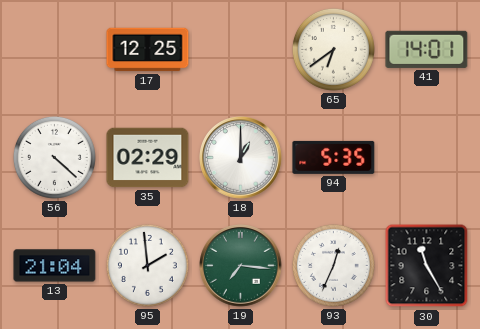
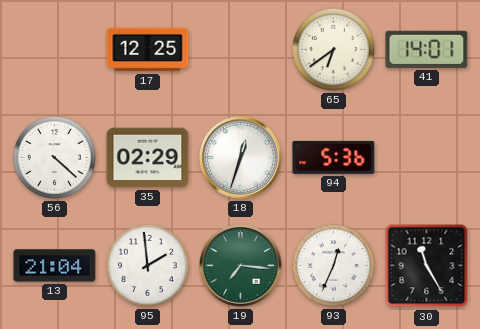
18: 1:00 -> 12:33
94: 5:35 -> 5:36
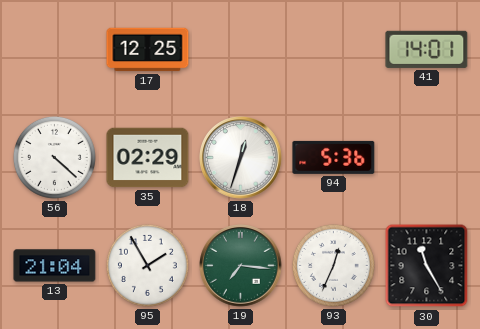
65: 6:39 -> none
95: 1:59 -> 1:55
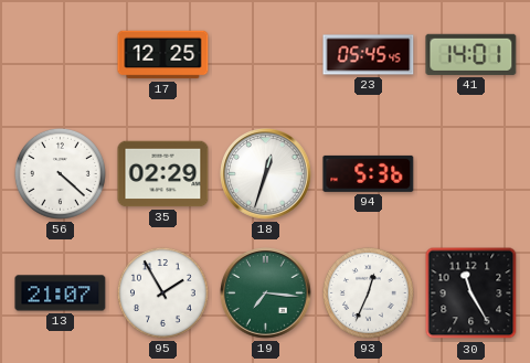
23: none -> 05:45
13: 21:04 -> 21:07
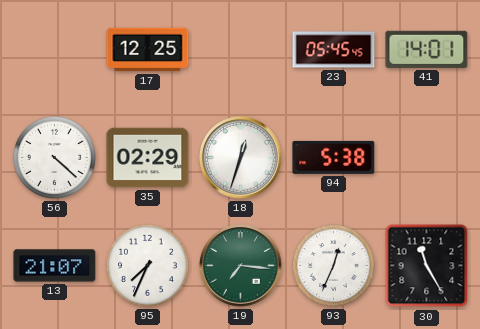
94: 5:36 -> 5:38
95: 1:55 -> 7:34
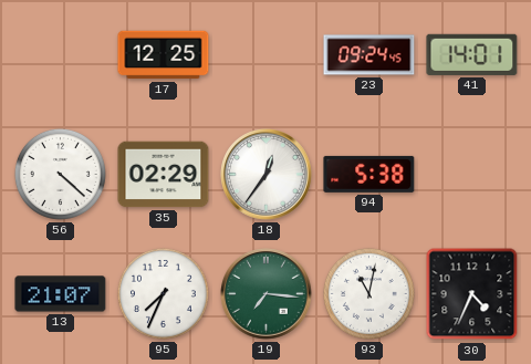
23: 05:45 -> 09:24
18: 12:33 -> 12:36
93: 12:34 -> 11:02
30: 11:25 -> 4:34
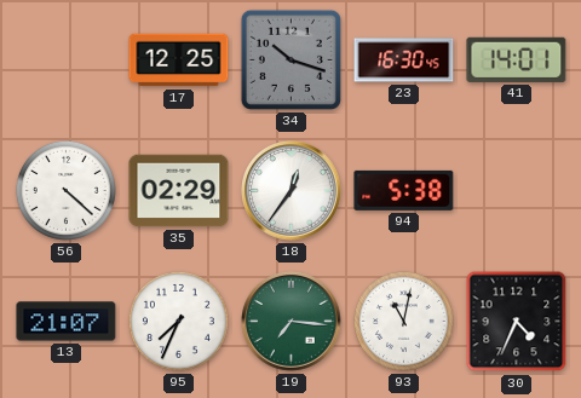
34: none -> 10:18
23: 09:24 -> 16:30
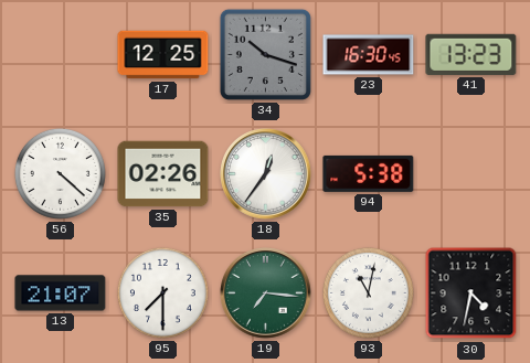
41: 14:01 -> 13:23
35: 02:29 -> 02:26
95: 7:34 -> 7:30
30: 4:34 -> 4:32
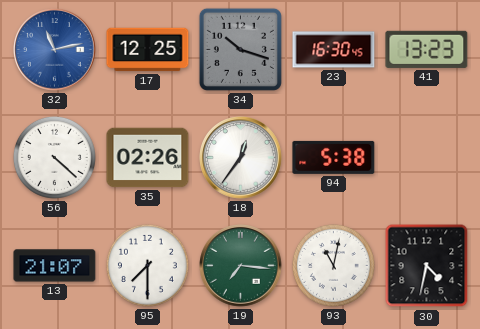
32: none -> 11:13
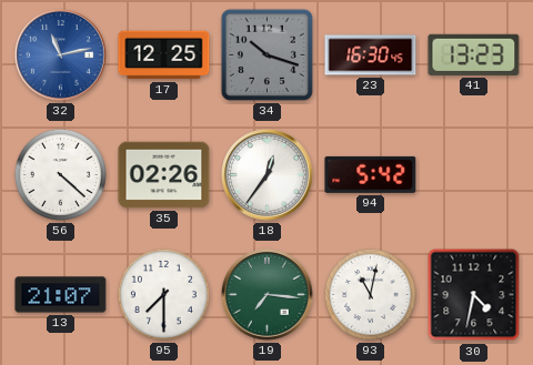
94: 5:38 -> 5:42
